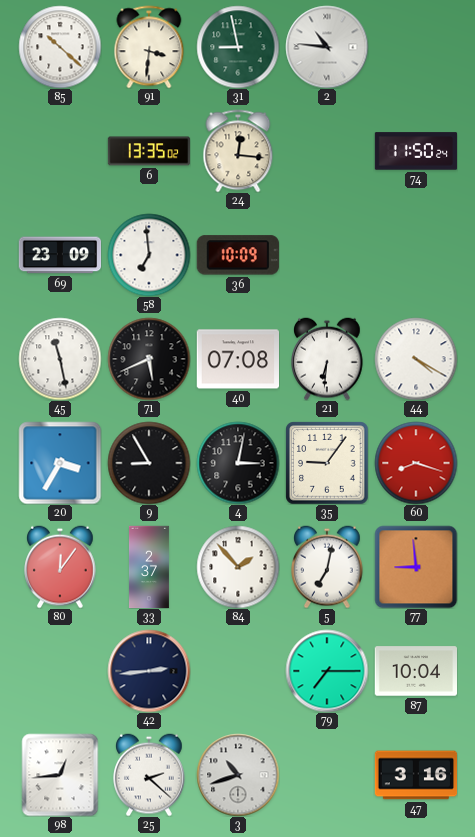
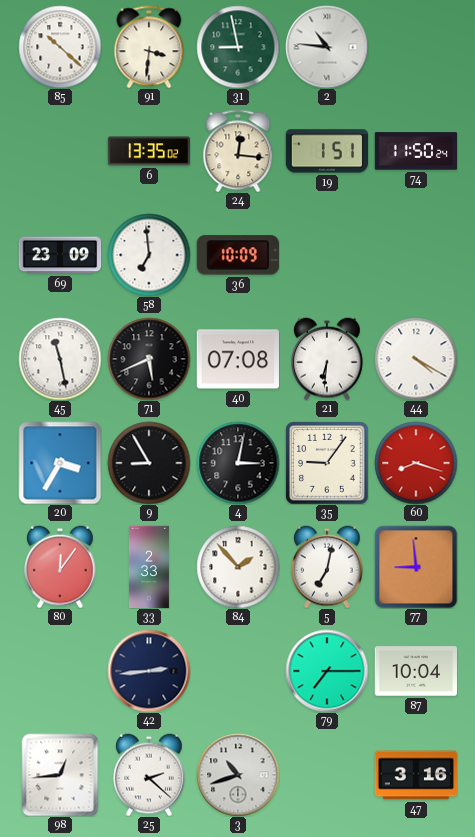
19: none -> 1:51
33: 2:37 -> 2:33
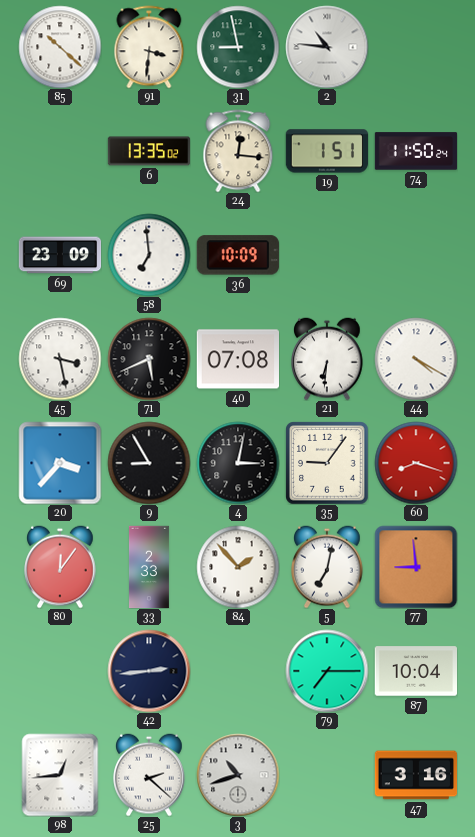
45: 11:28 -> 3:28
20: 3:35 -> 3:37
